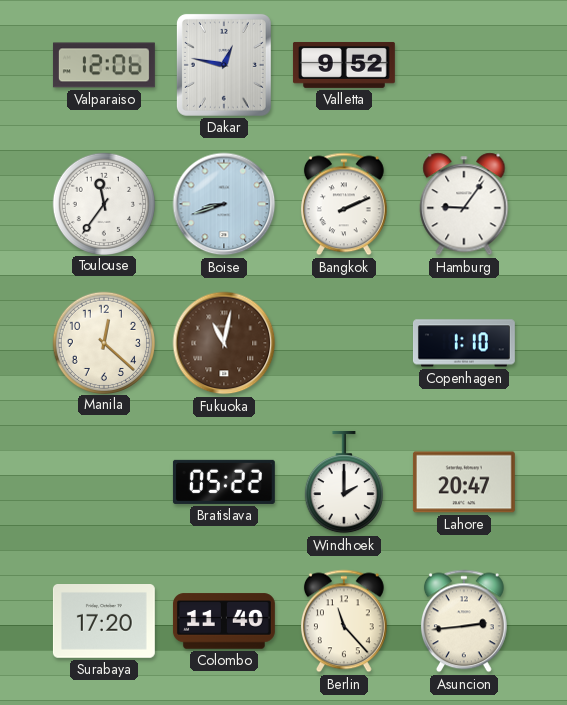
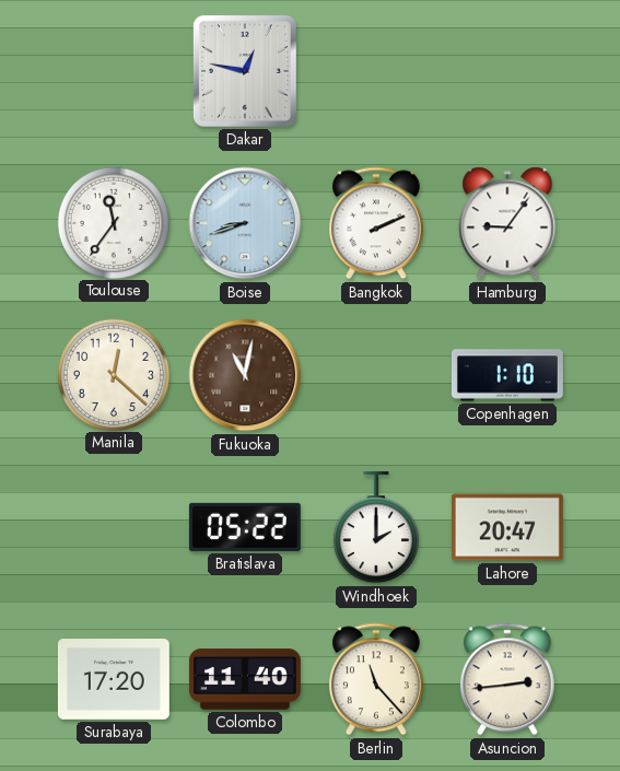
Valparaiso: 12:06 -> none
Valletta: 9:52 -> none
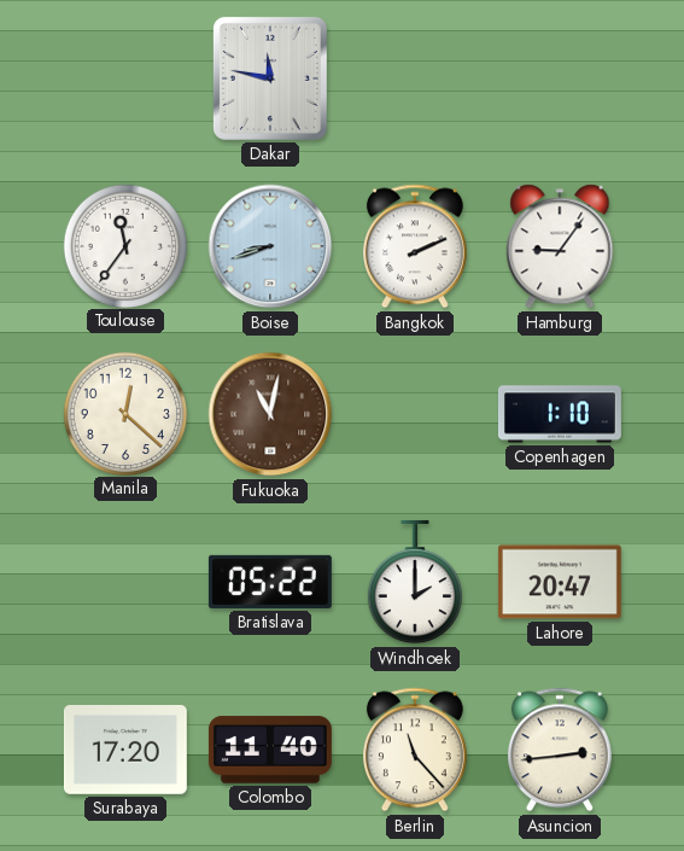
Dakar: 12:47 -> 11:47
